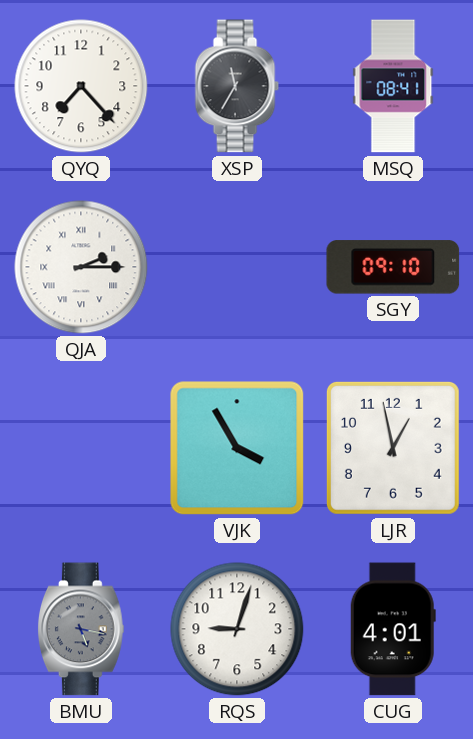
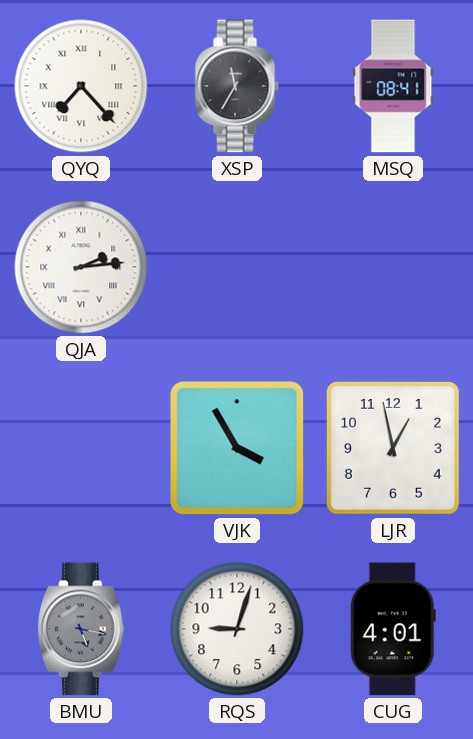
QYQ numerals: Arabic -> Roman
QJA: 2:15 -> 2:14
SGY: 09:10 -> none
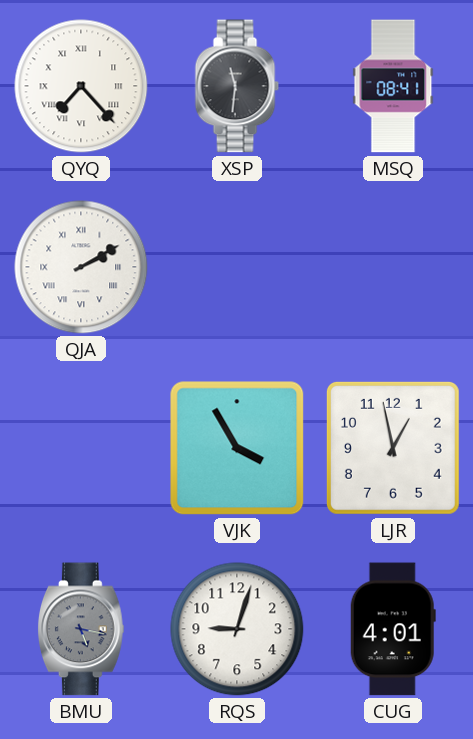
XSP: 11:35 -> 11:31
QJA: 2:14 -> 2:10
